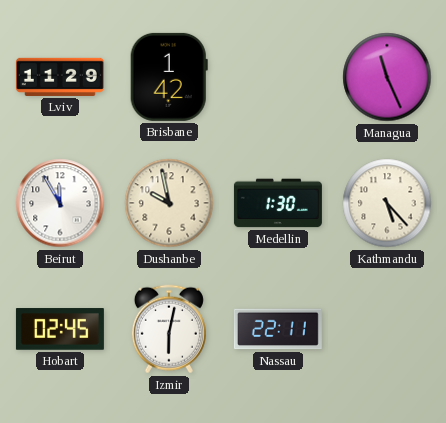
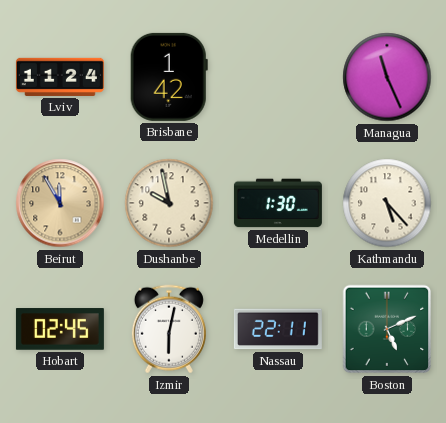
Lviv: 11:29 -> 11:24
Beirut dial: white -> champagne
Boston: none -> 5:11
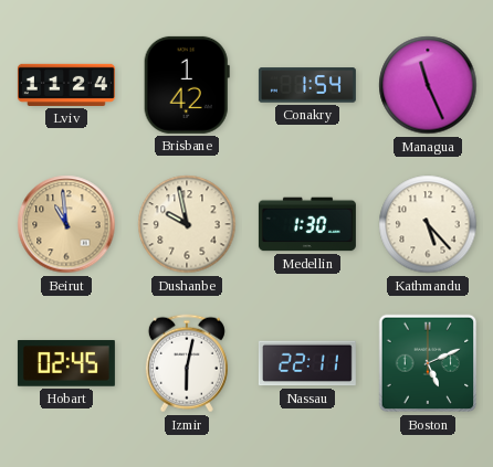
Conakry: none -> 1:54
Beirut: 11:55 -> 10:59
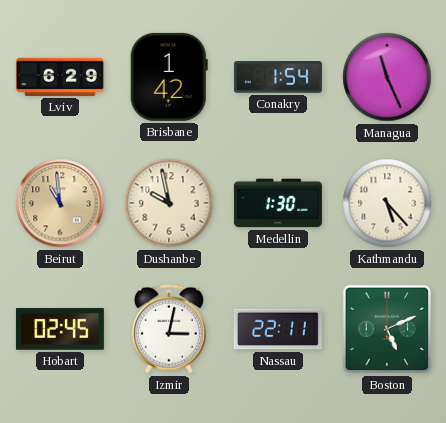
Lviv: 11:24 -> 6:29
Izmir: 6:02 -> 3:02
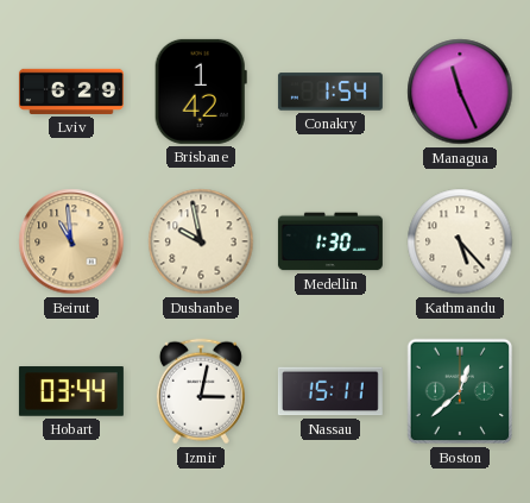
Hobart: 02:45 -> 03:44
Nassau: 22:11 -> 15:11
Boston: 5:11 -> 12:38
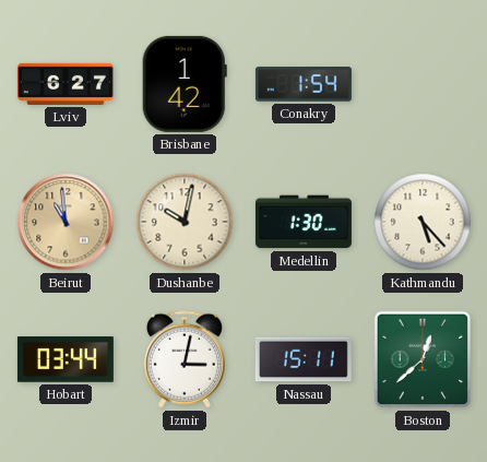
Lviv: 6:29 -> 6:27
Managua: 11:26 -> none
Dushanbe: 9:58 -> 10:02
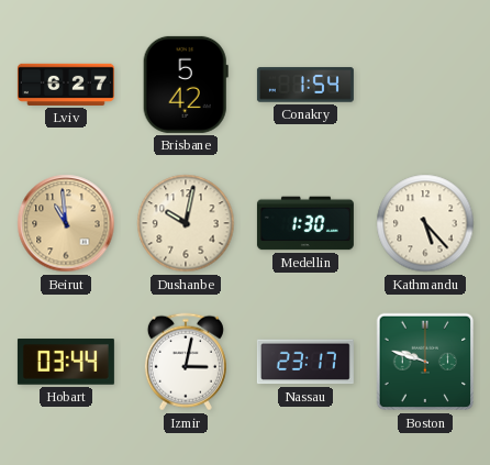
Brisbane: 1:42 -> 5:42
Nassau: 15:11 -> 23:17
Boston: 12:38 -> 9:48
